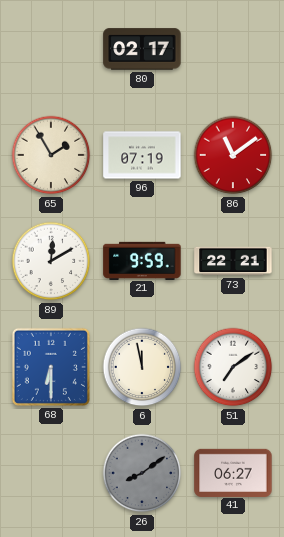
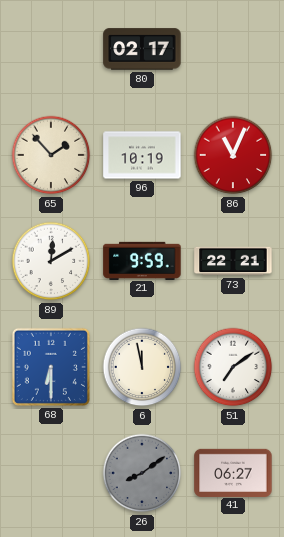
65: 1:55 -> 1:53
96: 07:19 -> 10:19
86: 11:09 -> 11:04
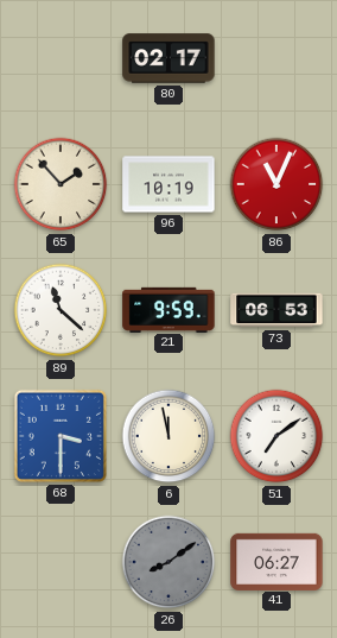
89: 12:10 -> 11:22
73: 22:21 -> 06:53
68: 6:30 -> 3:30
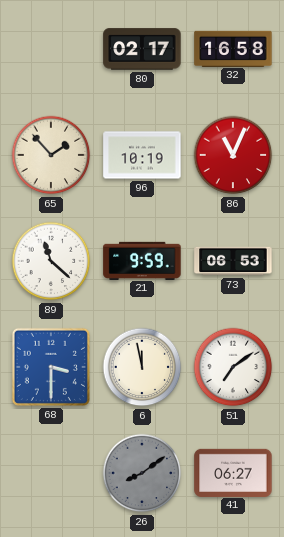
32: none -> 16:58
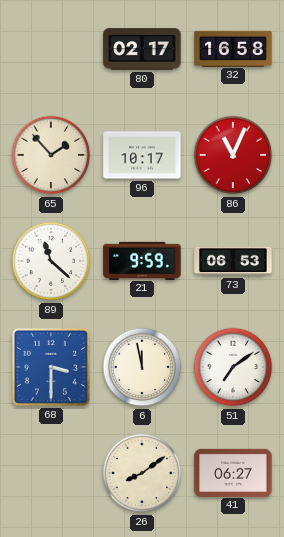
96: 10:19 -> 10:17
26 dial: grey -> cream
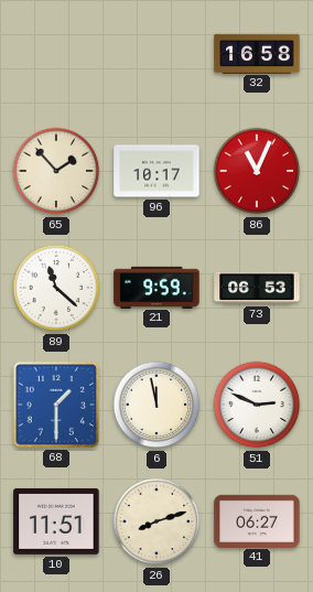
80: 02:17 -> none
68: 3:30 -> 1:30
51: 7:09 -> 2:49
10: none -> 11:51
26: 8:09 -> 8:12
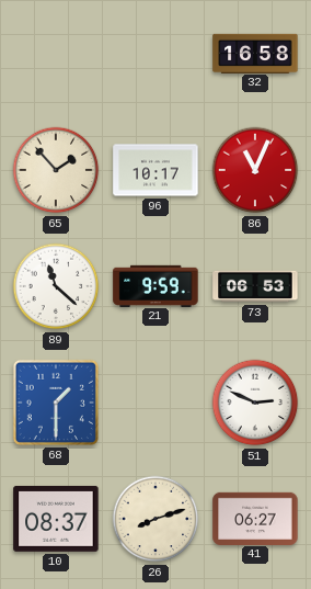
6: 11:58 -> none
10: 11:51 -> 08:37
